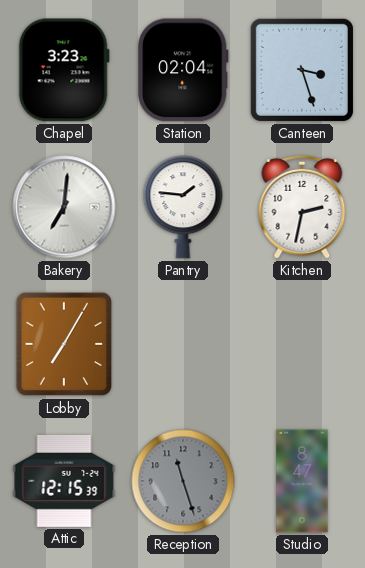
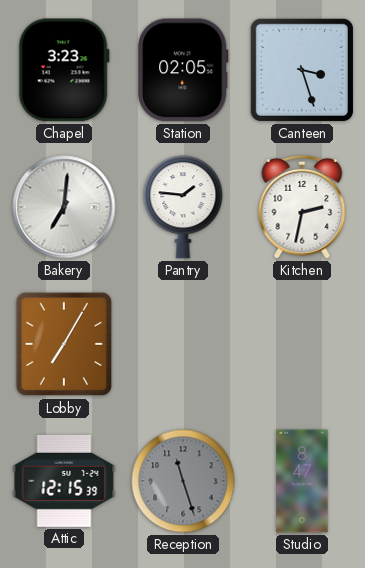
Station: 02:04 -> 02:05
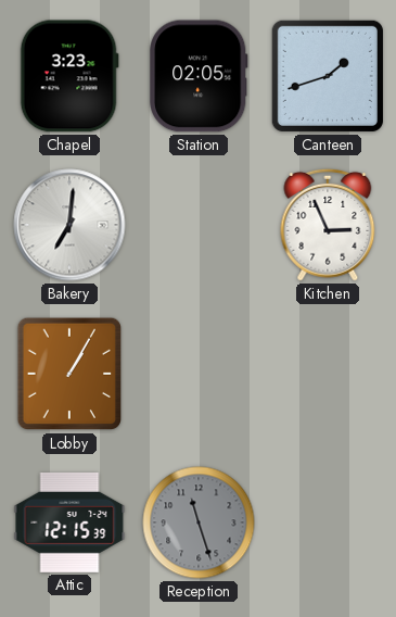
Canteen: 3:27 -> 1:42
Pantry: 1:46 -> none
Kitchen: 2:32 -> 2:56
Lobby: 7:05 -> 1:05
Studio: 8:47 -> none
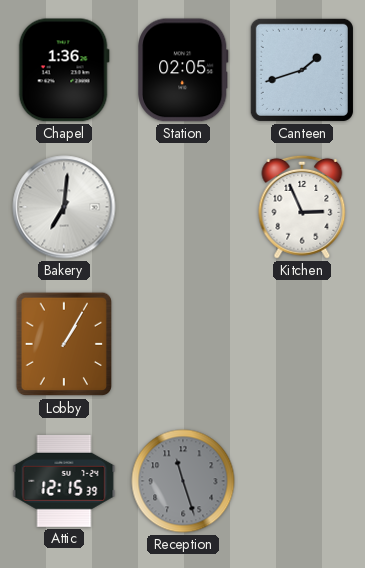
Chapel: 3:23 -> 1:36
